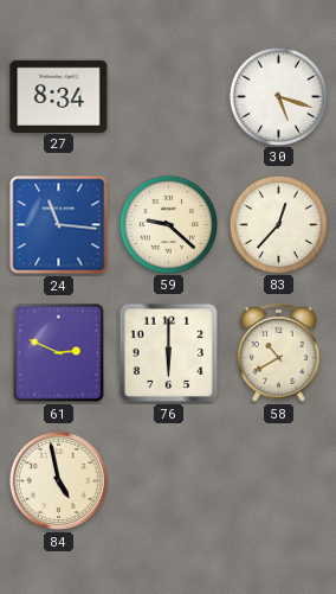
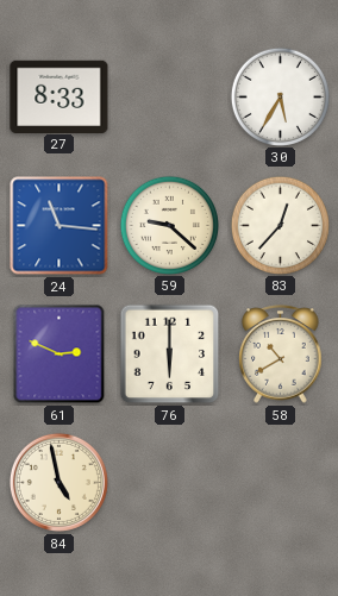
27: 8:34 -> 8:33
30: 5:18 -> 5:35
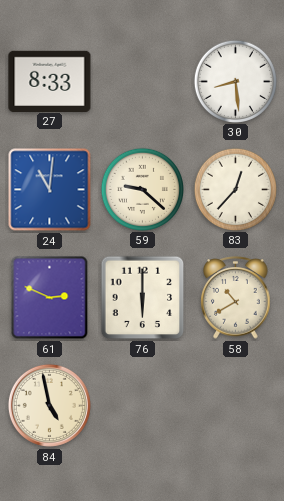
30: 5:35 -> 8:29
24: 11:16 -> 11:01
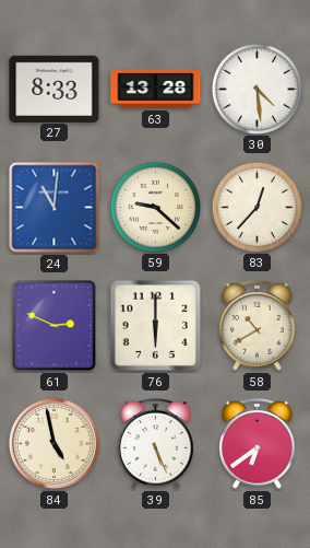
63: none -> 13:28
30: 8:29 -> 4:29
39: none -> 5:26
85: none -> 6:39
